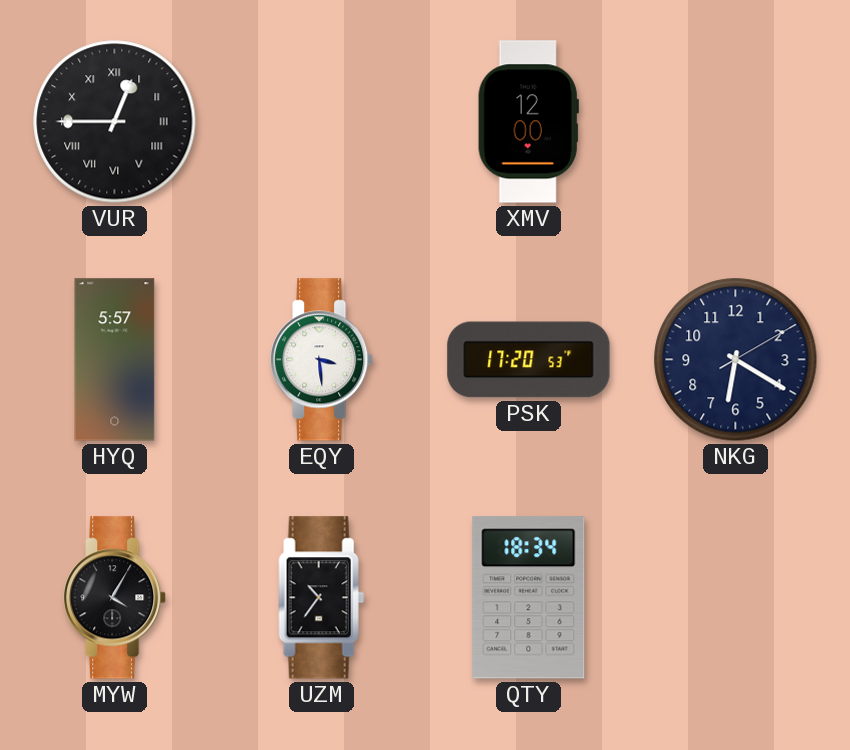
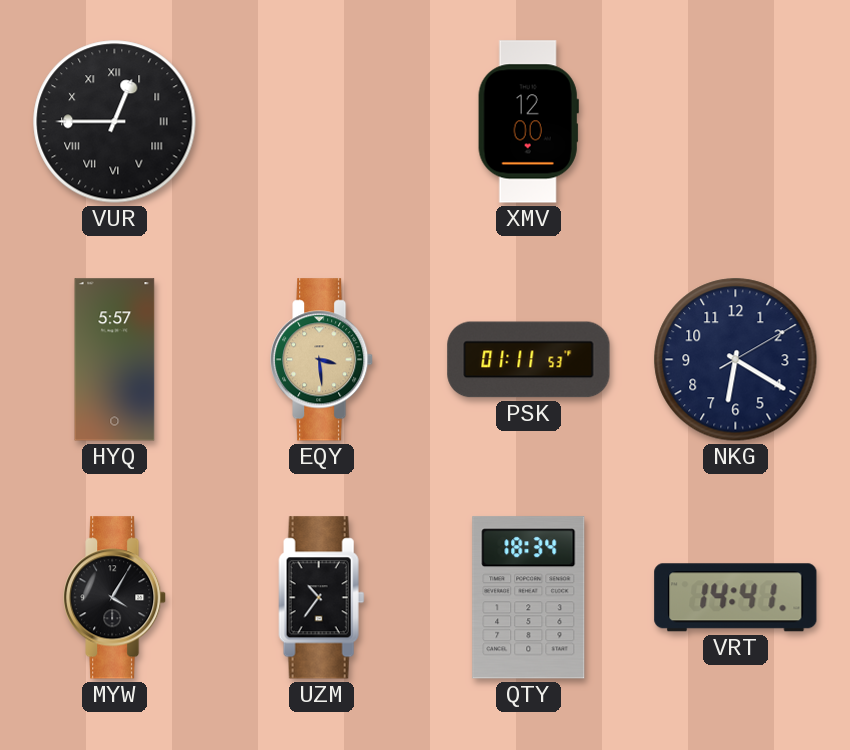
EQY dial: white -> champagne
PSK: 17:20 -> 01:11
VRT: none -> 14:41
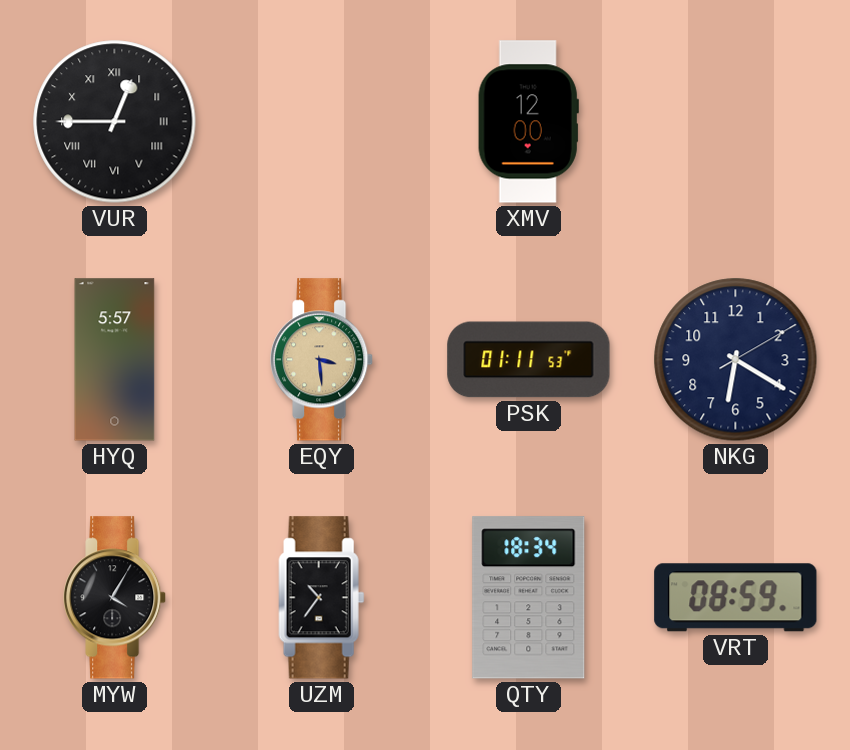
VRT: 14:41 -> 08:59
